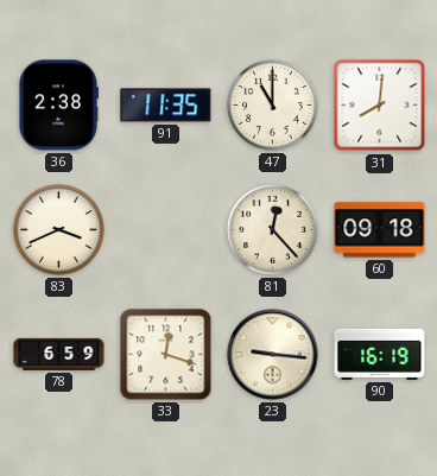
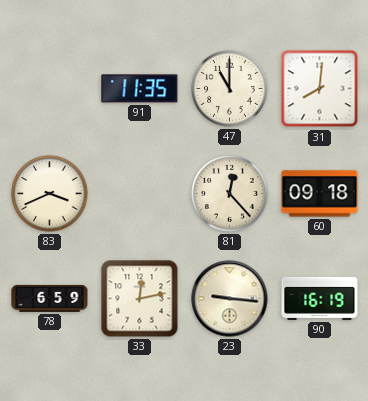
36: 2:38 -> none
33: 12:18 -> 12:13
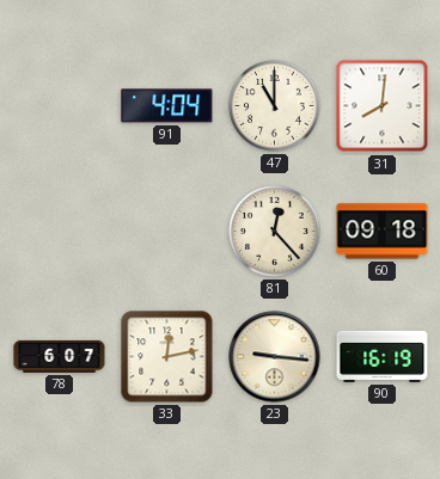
91: 11:35 -> 4:04
83: 3:41 -> none
78: 6:59 -> 6:07
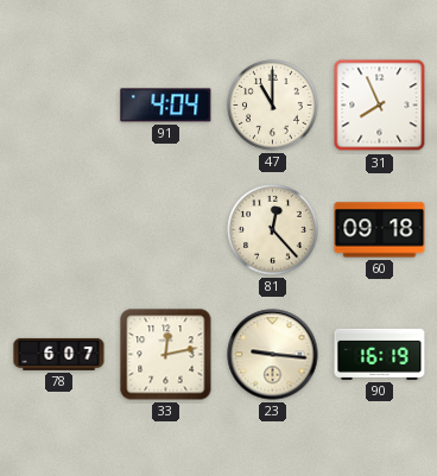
31: 8:01 -> 7:56
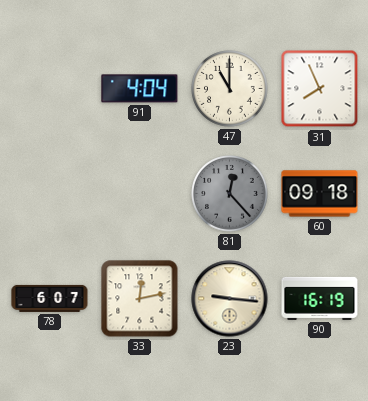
81 dial: cream -> grey
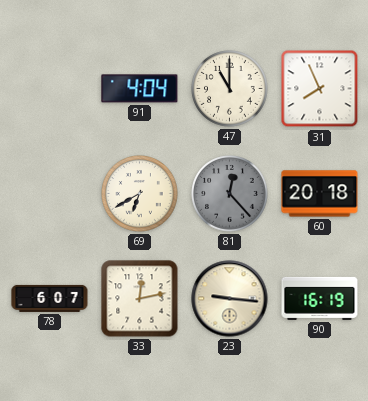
69: none -> 6:40
60: 09:18 -> 20:18
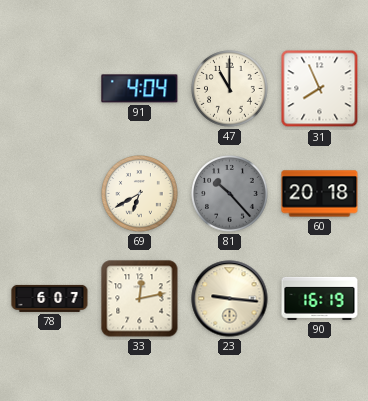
81: 12:23 -> 10:23
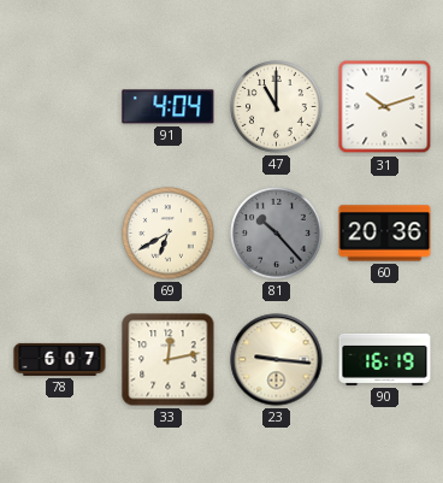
31: 7:56 -> 10:12
60: 20:18 -> 20:36
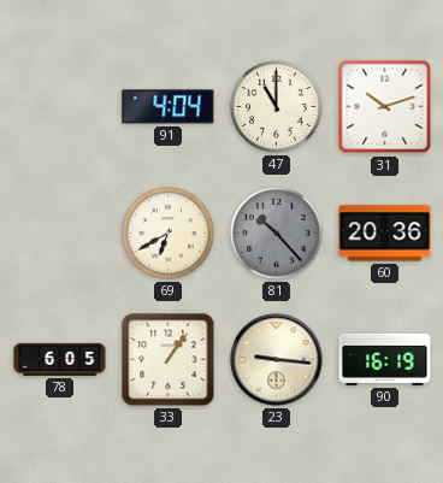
78: 6:07 -> 6:05
33: 12:13 -> 1:06
